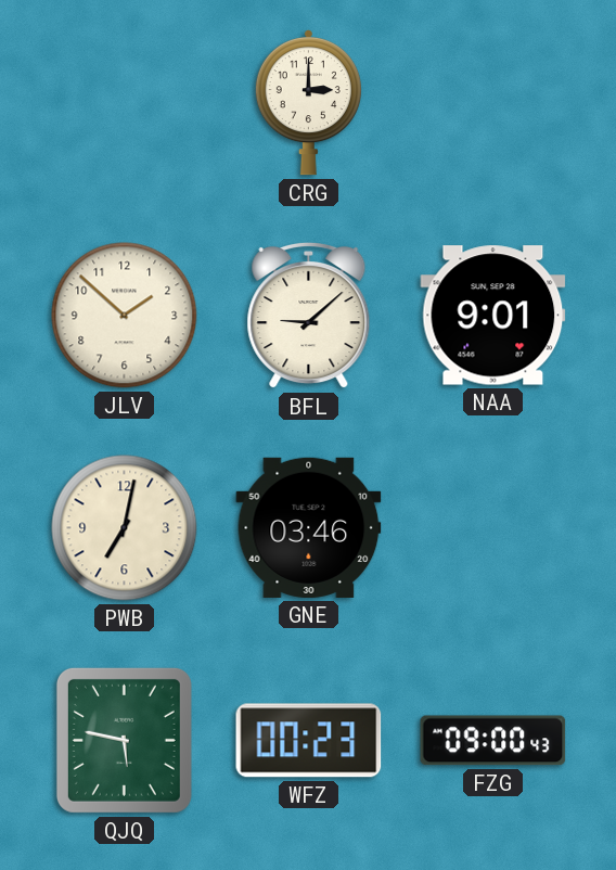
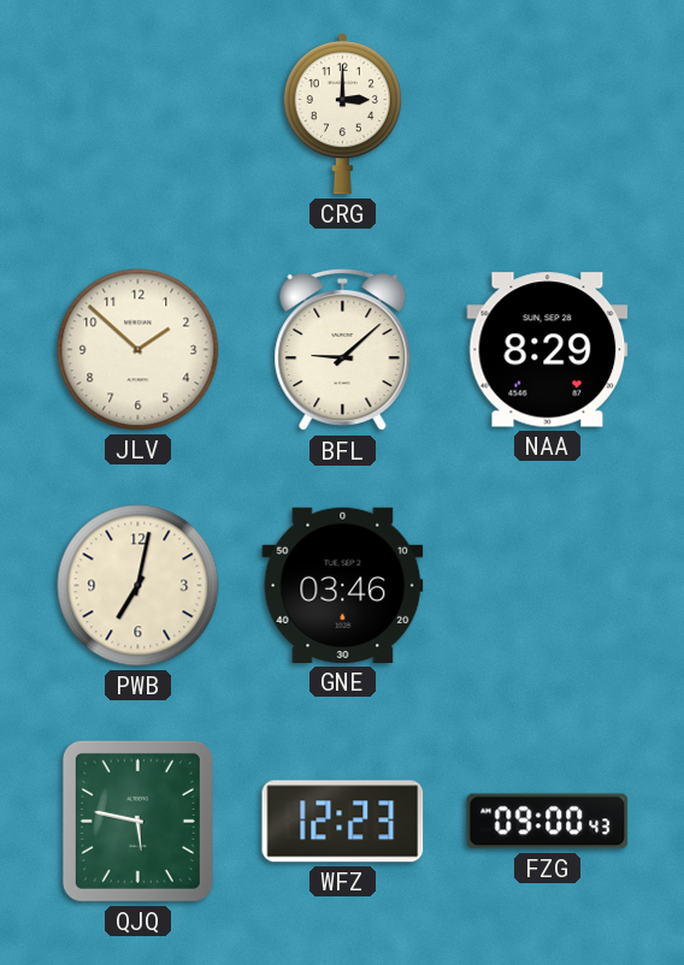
NAA: 9:01 -> 8:29
WFZ: 00:23 -> 12:23
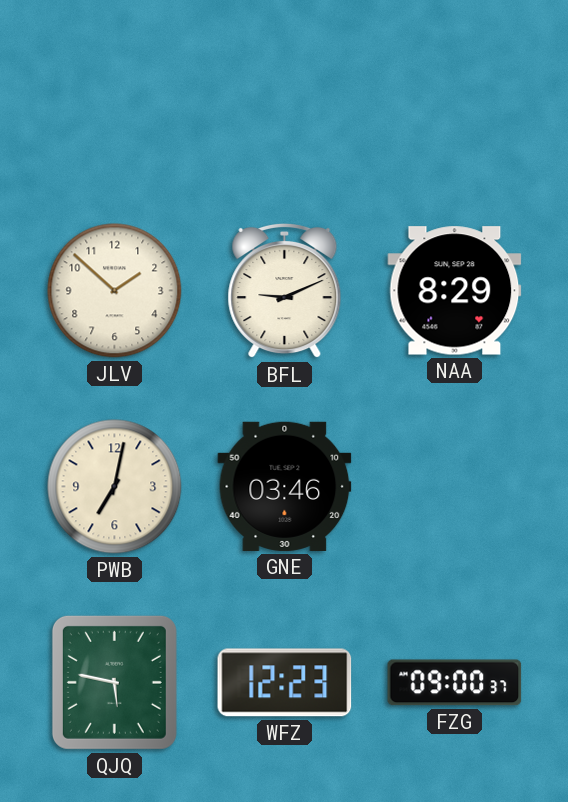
CRG: 3:00 -> none
BFL: 9:08 -> 9:11
FZG: 09:00:43 -> 09:00:37
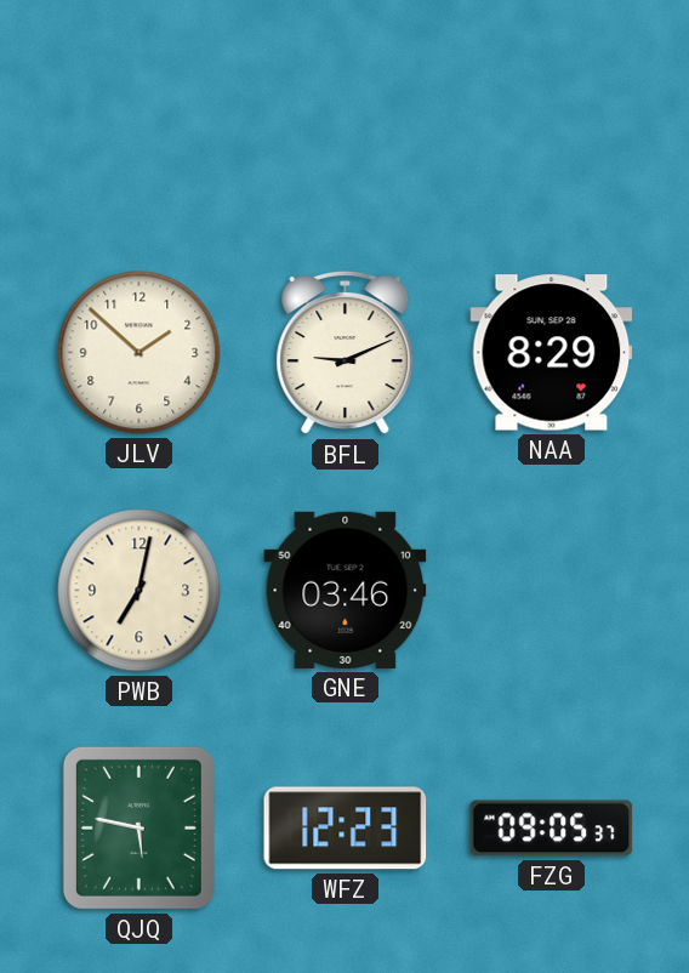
FZG: 09:00 -> 09:05
